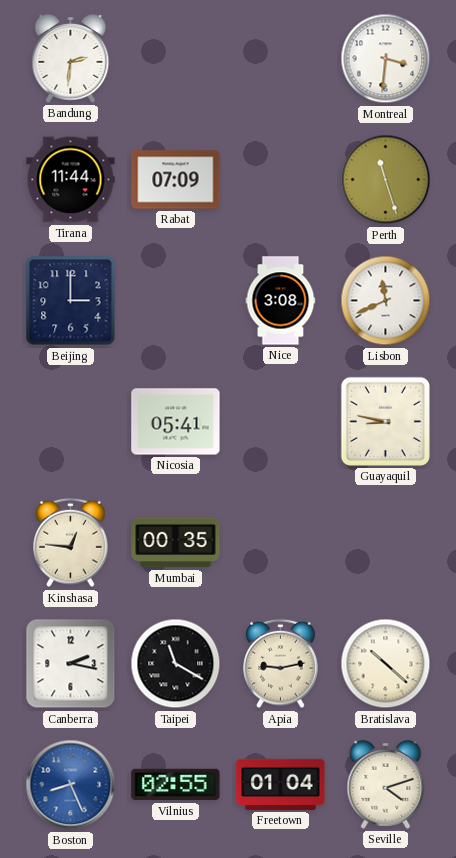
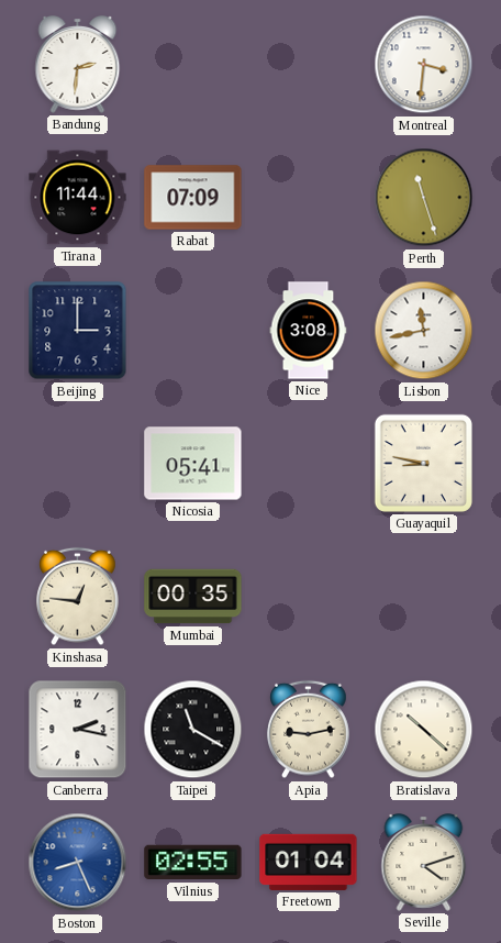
Lisbon: 11:41 -> 11:43
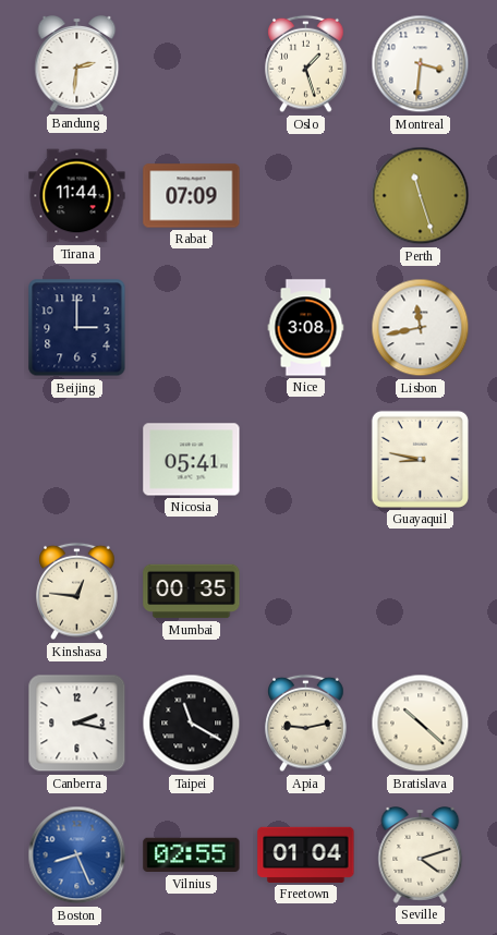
Oslo: none -> 1:27
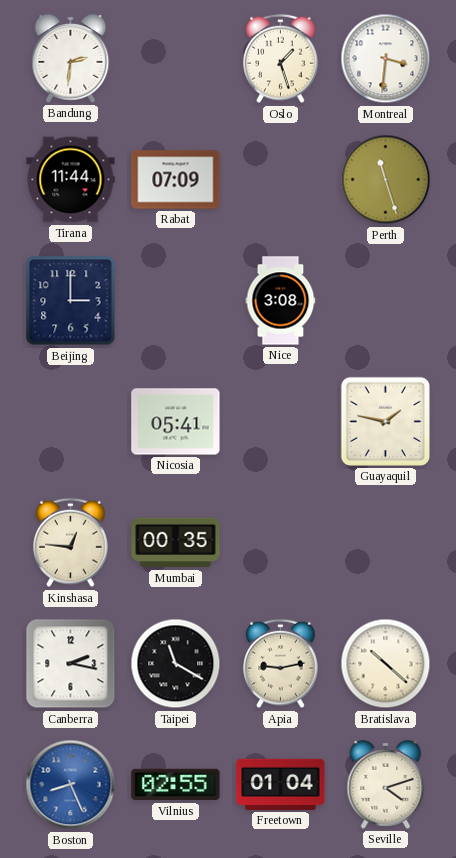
Lisbon: 11:43 -> none
Guayaquil: 8:47 -> 1:47
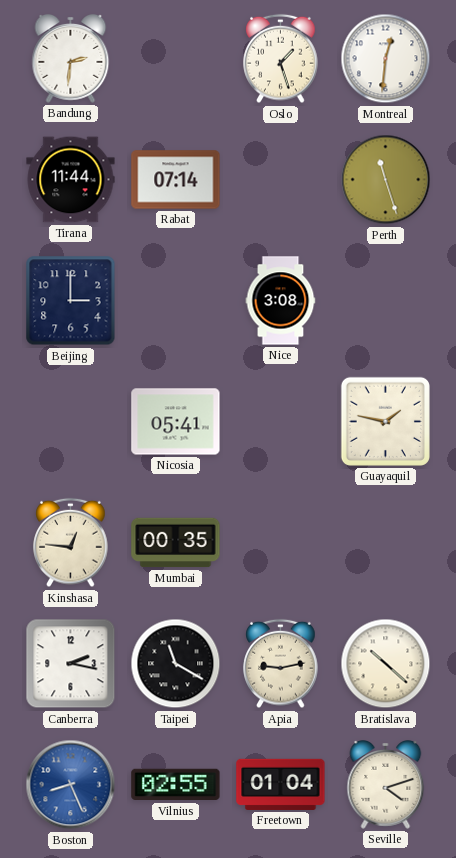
Montreal: 3:31 -> 12:31
Rabat: 07:09 -> 07:14
